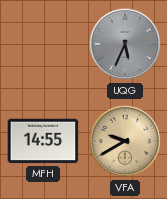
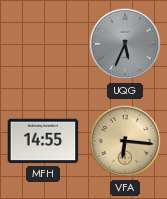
VFA: 9:40 -> 6:16
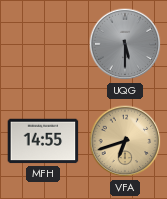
UQG: 5:34 -> 5:30
VFA: 6:16 -> 6:42
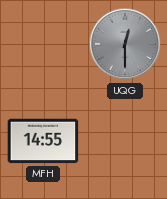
UQG: 5:30 -> 12:30
VFA: 6:42 -> none
